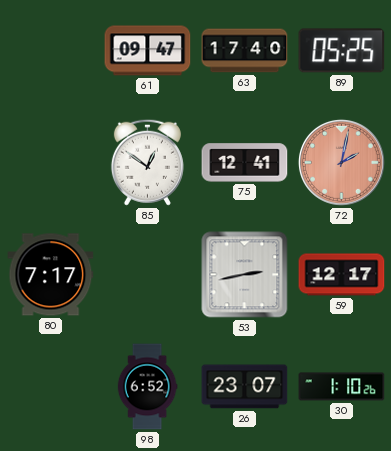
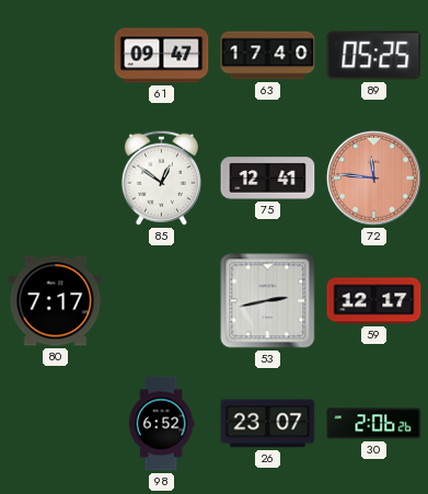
72: 2:02 -> 11:46
30: 1:10 -> 2:06
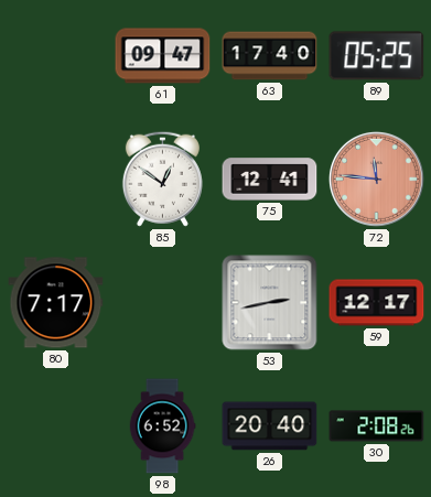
26: 23:07 -> 20:40
30: 2:06 -> 2:08
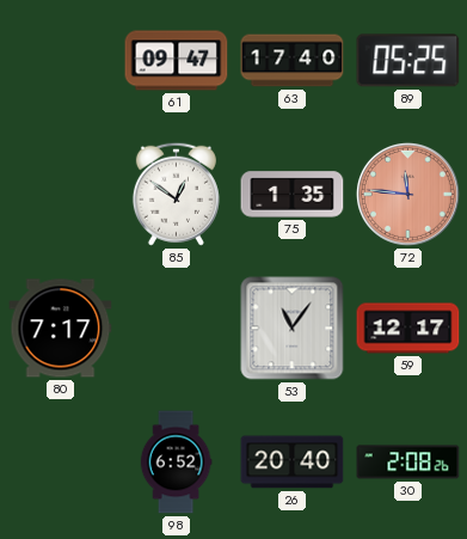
75: 12:41 -> 1:35
53: 2:43 -> 11:06
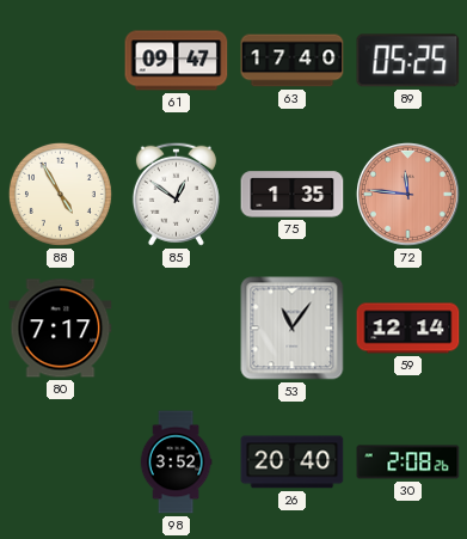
88: none -> 4:55
59: 12:17 -> 12:14
98: 6:52 -> 3:52
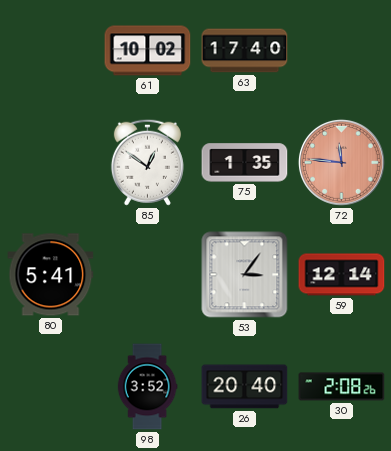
61: 09:47 -> 10:02
89: 05:25 -> none
88: 4:55 -> none
80: 7:17 -> 5:41
53: 11:06 -> 3:06
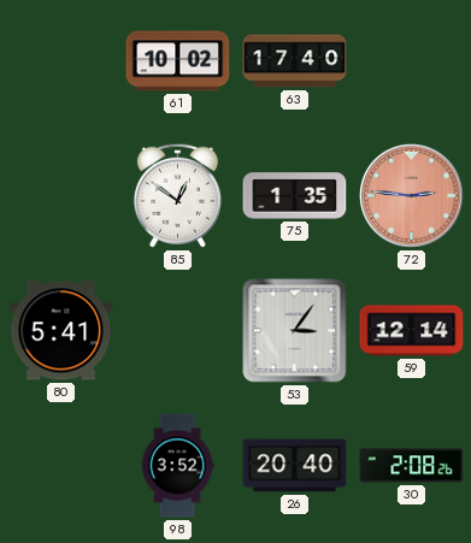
72: 11:46 -> 2:46
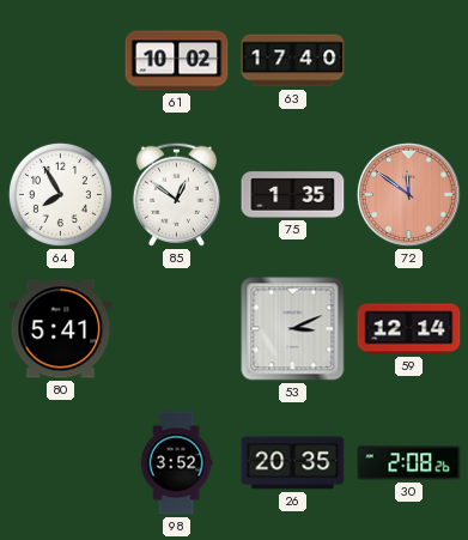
64: none -> 7:55
72: 2:46 -> 11:51
53: 3:06 -> 3:11
26: 20:40 -> 20:35
